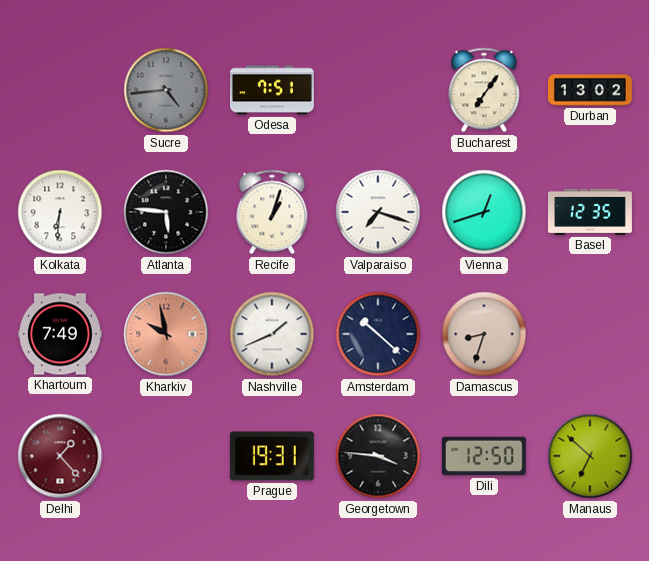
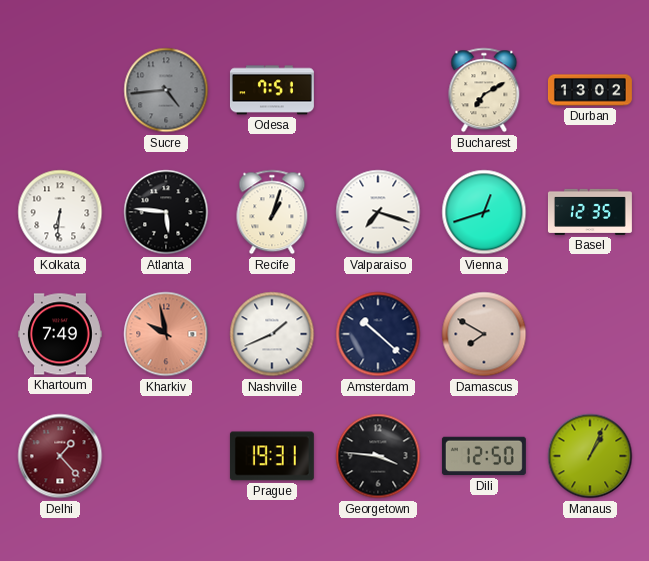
Bucharest: 7:06 -> 7:10
Damascus: 8:33 -> 7:50
Manaus: 6:52 -> 1:04
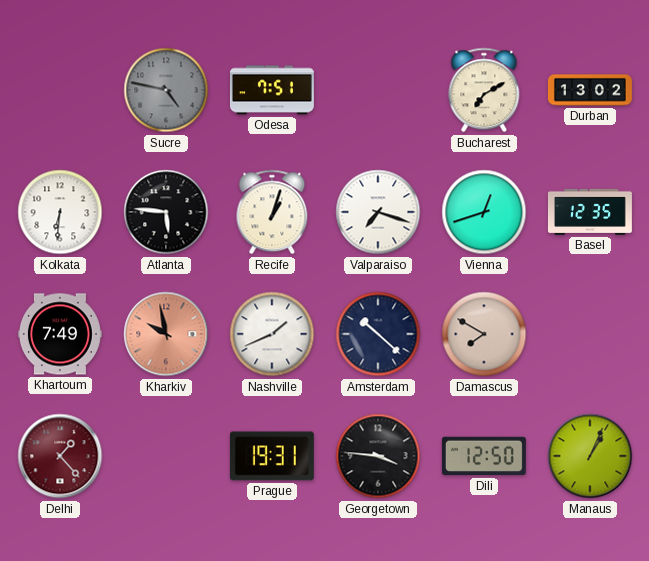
Sucre: 4:44 -> 4:47
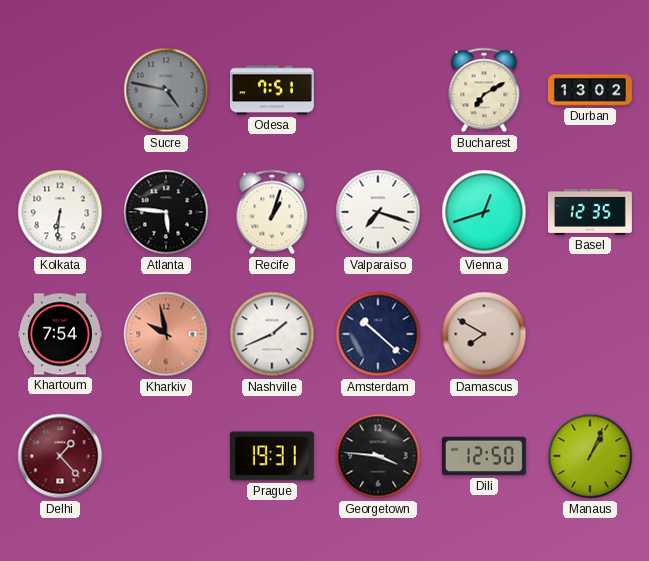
Khartoum: 7:49 -> 7:54
